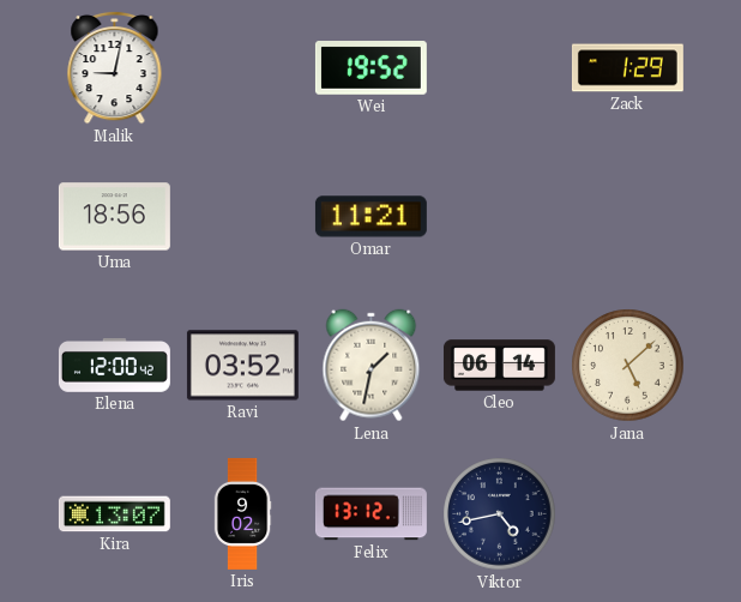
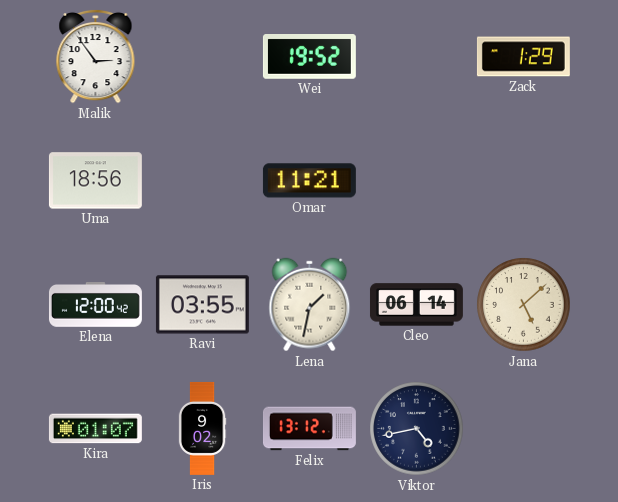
Malik: 9:02 -> 2:54
Ravi: 03:52 -> 03:55
Kira: 13:07 -> 01:07
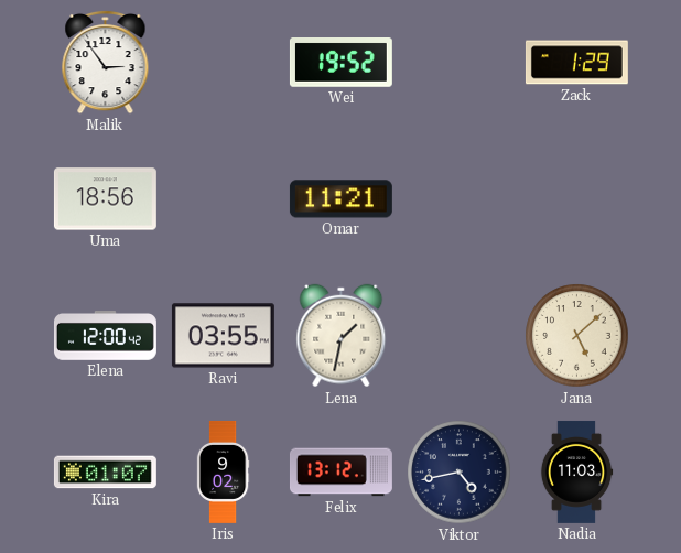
Cleo: 06:14 -> none
Nadia: none -> 11:03
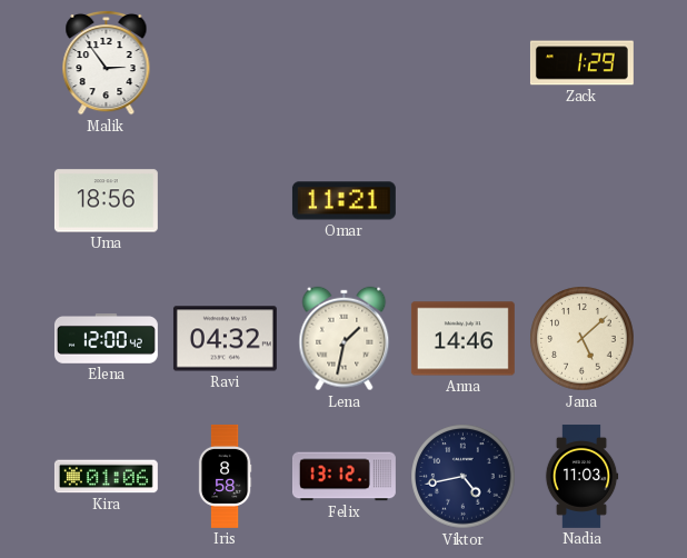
Wei: 19:52 -> none
Ravi: 03:55 -> 04:32
Anna: none -> 14:46
Kira: 01:07 -> 01:06
Iris: 9:02 -> 8:58
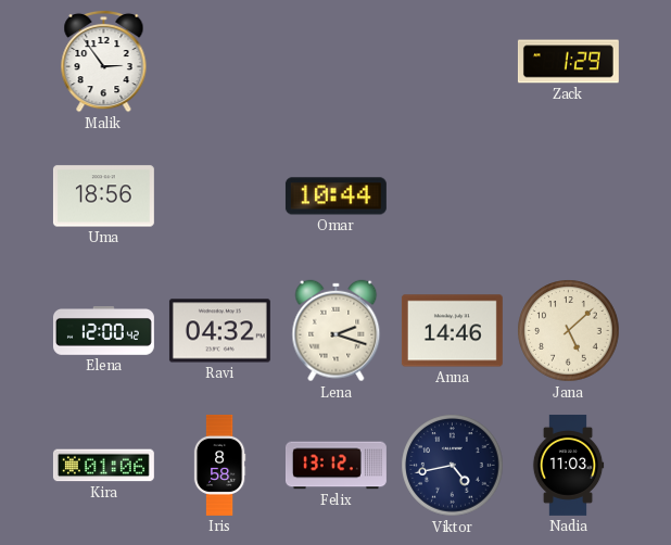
Omar: 11:21 -> 10:44
Lena: 1:32 -> 2:18
